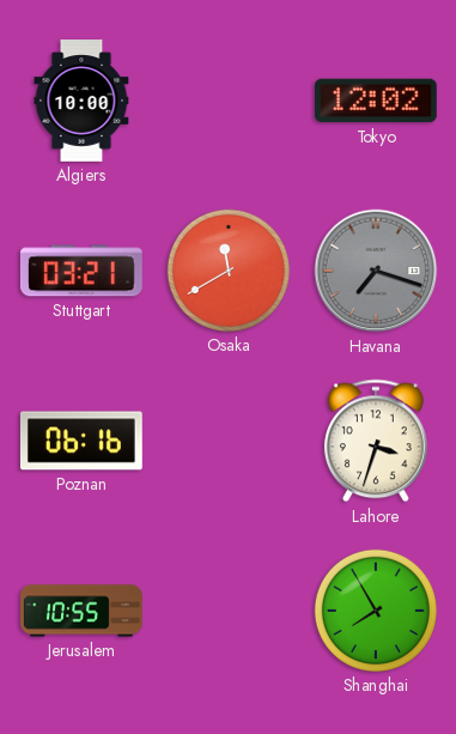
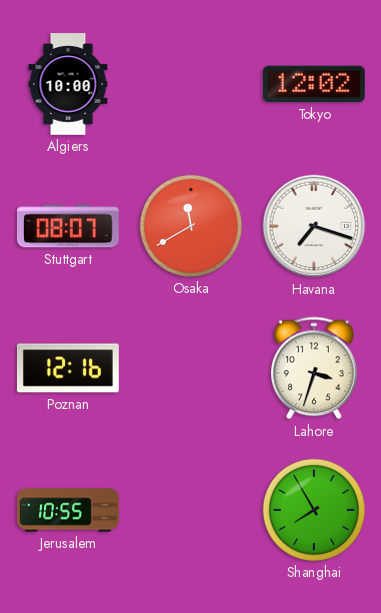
Stuttgart: 03:21 -> 08:07
Havana dial: grey -> white
Poznan: 06:16 -> 12:16
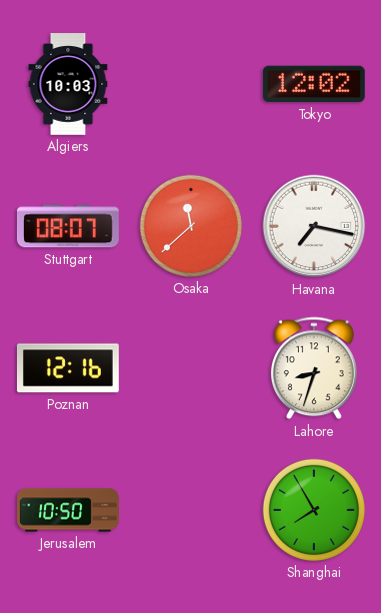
Algiers: 10:00 -> 10:03
Osaka: 11:40 -> 11:38
Havana: 7:18 -> 7:17
Lahore: 3:33 -> 8:33
Jerusalem: 10:55 -> 10:50
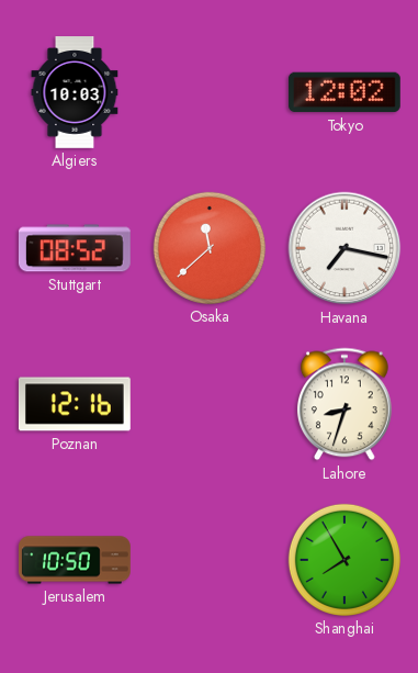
Stuttgart: 08:07 -> 08:52
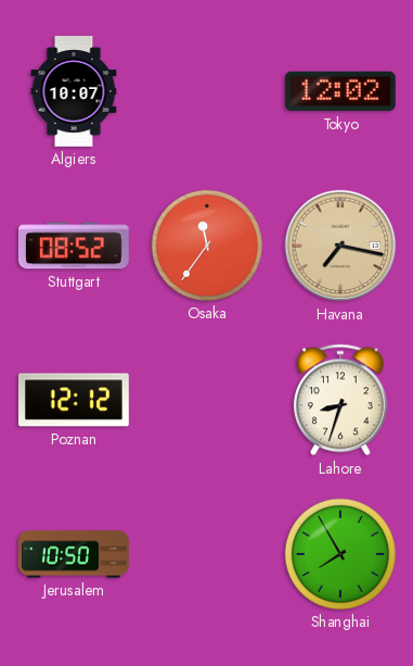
Algiers: 10:03 -> 10:07
Osaka: 11:38 -> 11:36
Havana dial: white -> champagne
Poznan: 12:16 -> 12:12
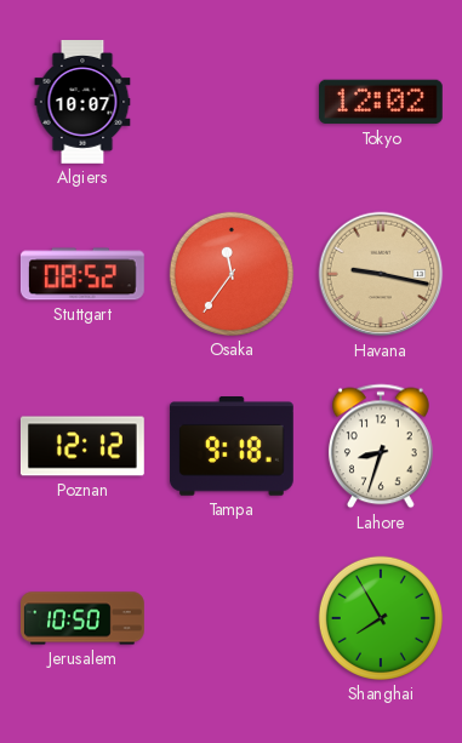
Havana: 7:17 -> 9:17
Tampa: none -> 9:18
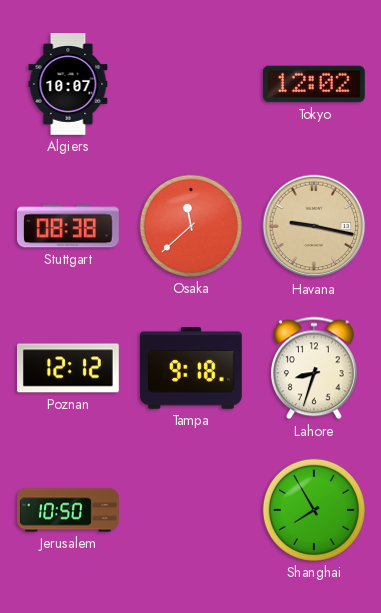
Stuttgart: 08:52 -> 08:38
Osaka: 11:36 -> 11:38
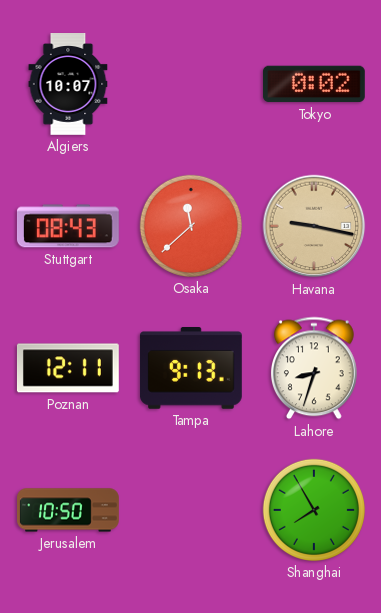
Tokyo: 12:02 -> 0:02
Stuttgart: 08:38 -> 08:43
Poznan: 12:12 -> 12:11
Tampa: 9:18 -> 9:13
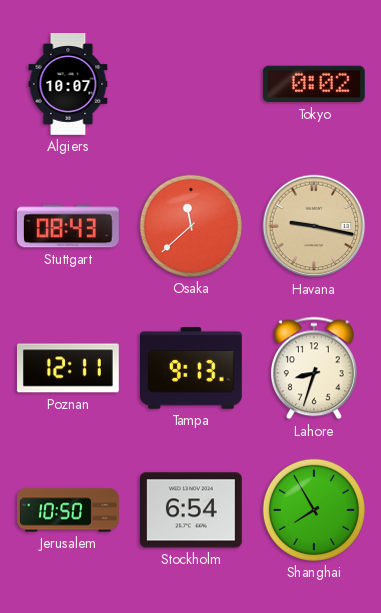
Stockholm: none -> 6:54
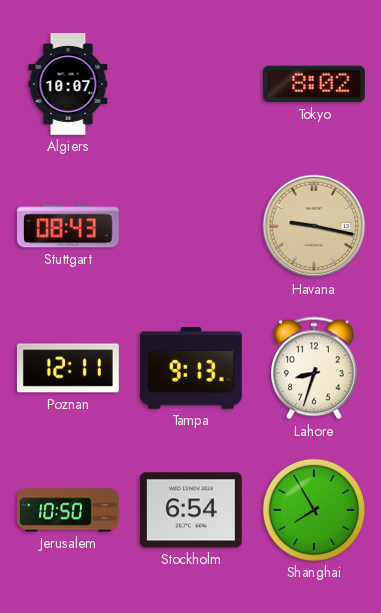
Tokyo: 0:02 -> 8:02
Osaka: 11:38 -> none
